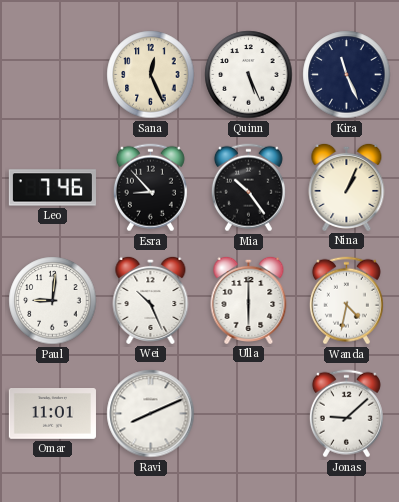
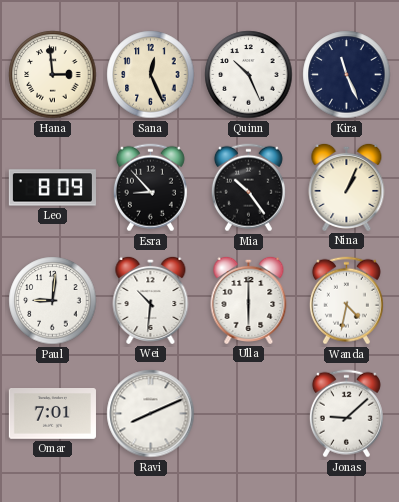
Hana: none -> 2:59
Quinn: 5:26 -> 10:26
Leo: 7:46 -> 8:09
Wei: 10:26 -> 10:31
Omar: 11:01 -> 7:01
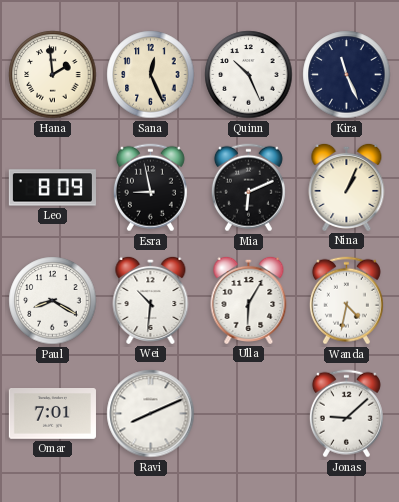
Hana: 2:59 -> 1:59
Esra: 8:53 -> 8:58
Mia: 10:24 -> 6:11
Paul: 9:01 -> 8:20
Ulla: 6:00 -> 6:05
